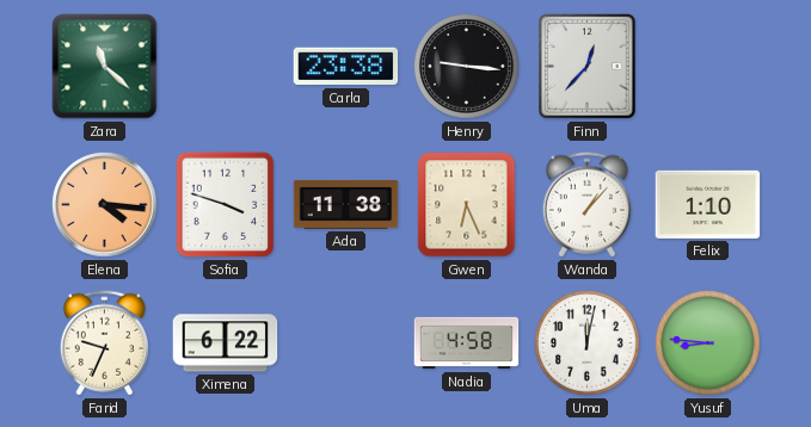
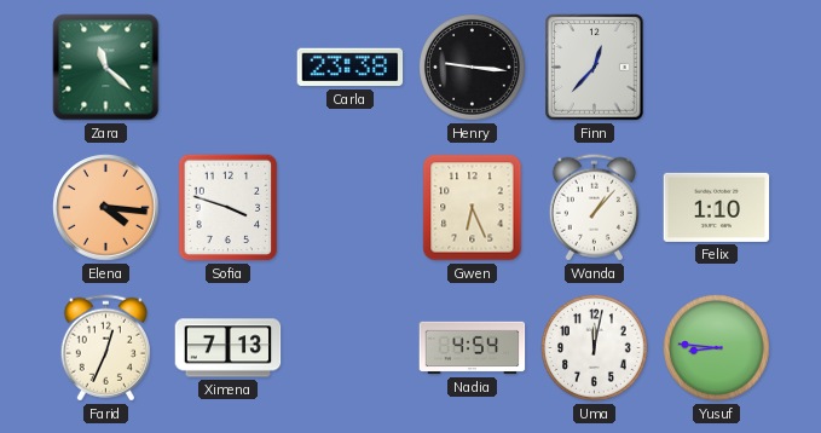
Ada: 11:38 -> none
Farid: 9:34 -> 12:34
Ximena: 6:22 -> 7:13
Nadia: 4:58 -> 4:54
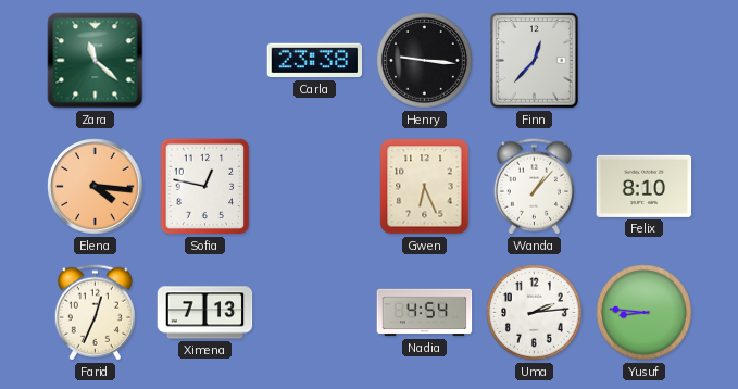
Sofia: 3:48 -> 12:47
Felix: 1:10 -> 8:10
Uma: 12:02 -> 2:14
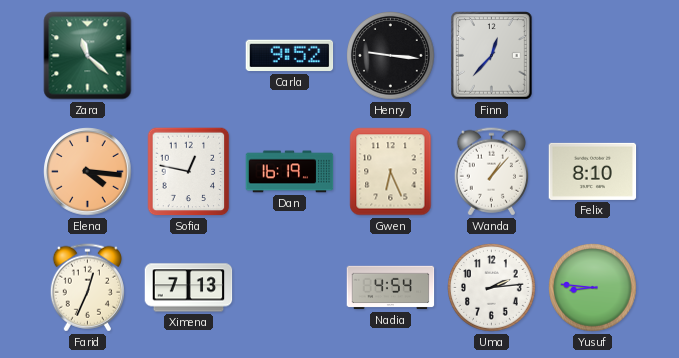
Carla: 23:38 -> 9:52
Dan: none -> 16:19
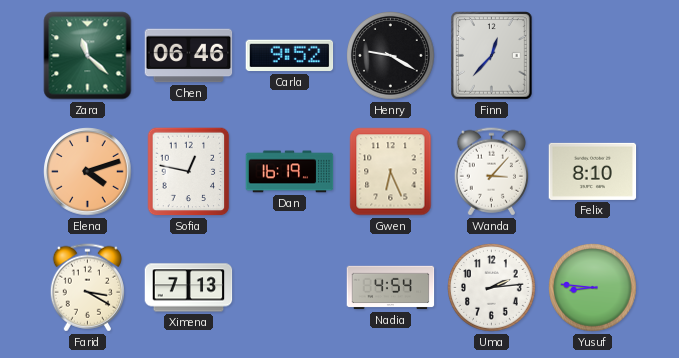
Chen: none -> 06:46
Henry: 9:16 -> 9:20
Elena: 4:16 -> 4:12
Wanda: 1:07 -> 3:07
Farid: 12:34 -> 3:20
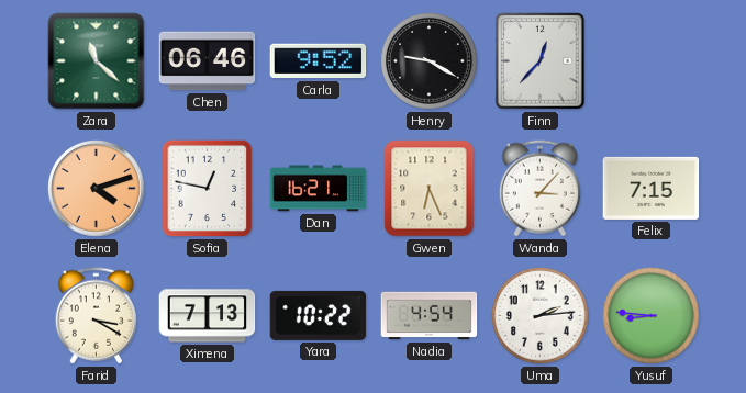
Dan: 16:19 -> 16:21
Felix: 8:10 -> 7:15
Yara: none -> 10:22
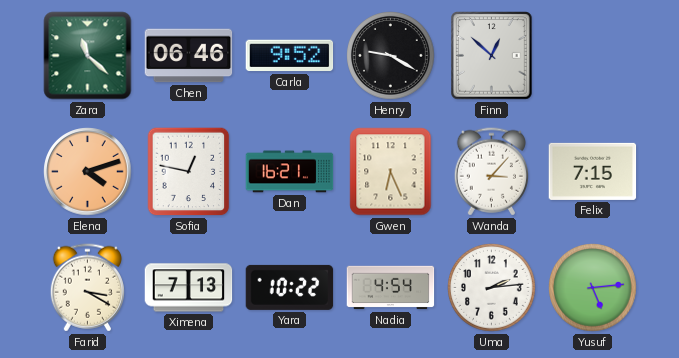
Finn: 12:37 -> 12:52
Yusuf: 8:46 -> 5:14
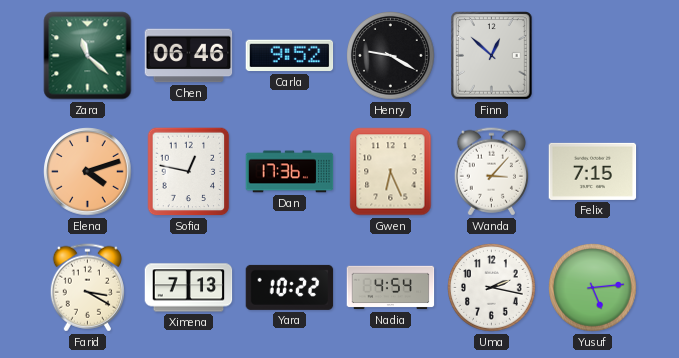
Dan: 16:21 -> 17:36
Uma: 2:14 -> 2:17
